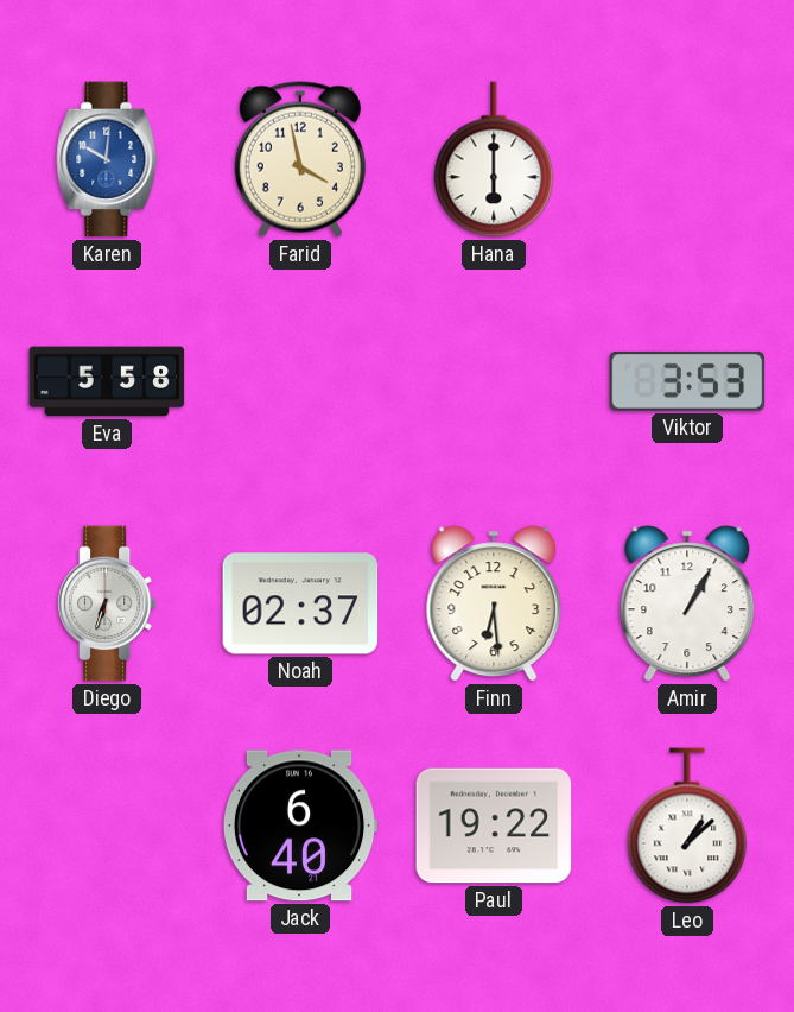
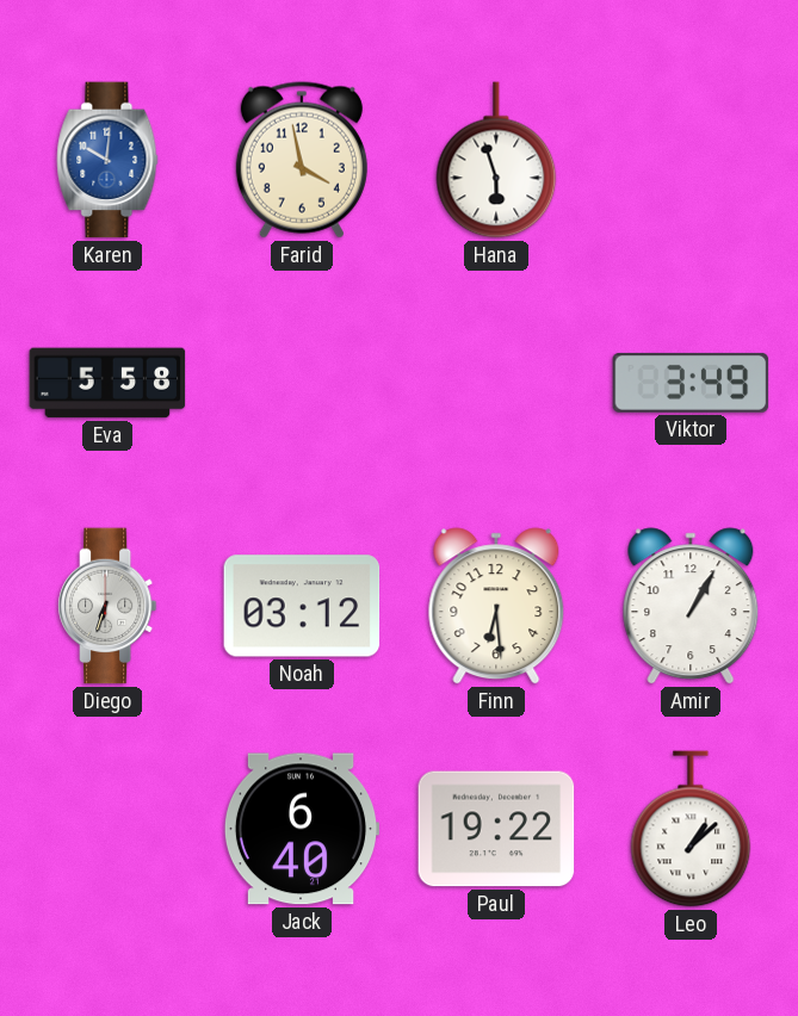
Hana: 6:00 -> 5:57
Viktor: 3:53 -> 3:49
Noah: 02:37 -> 03:12
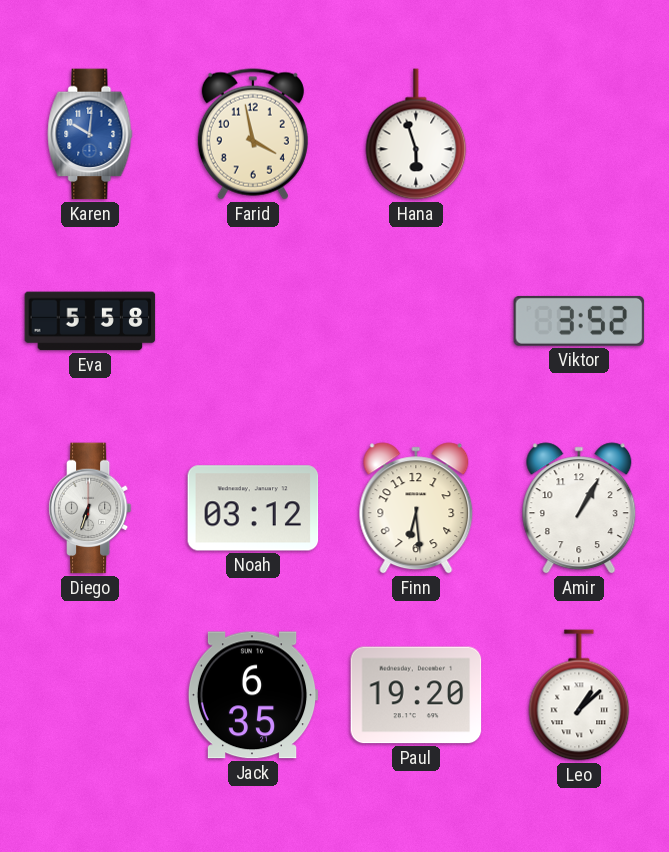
Viktor: 3:49 -> 3:52
Jack: 6:40 -> 6:35
Paul: 19:22 -> 19:20
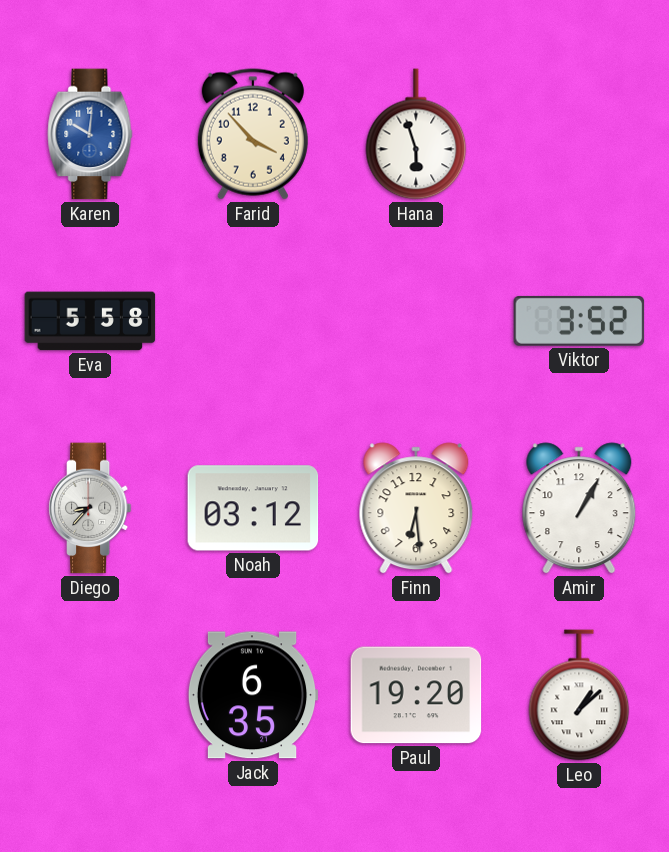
Farid: 3:58 -> 3:53
Diego: 6:33 -> 8:37
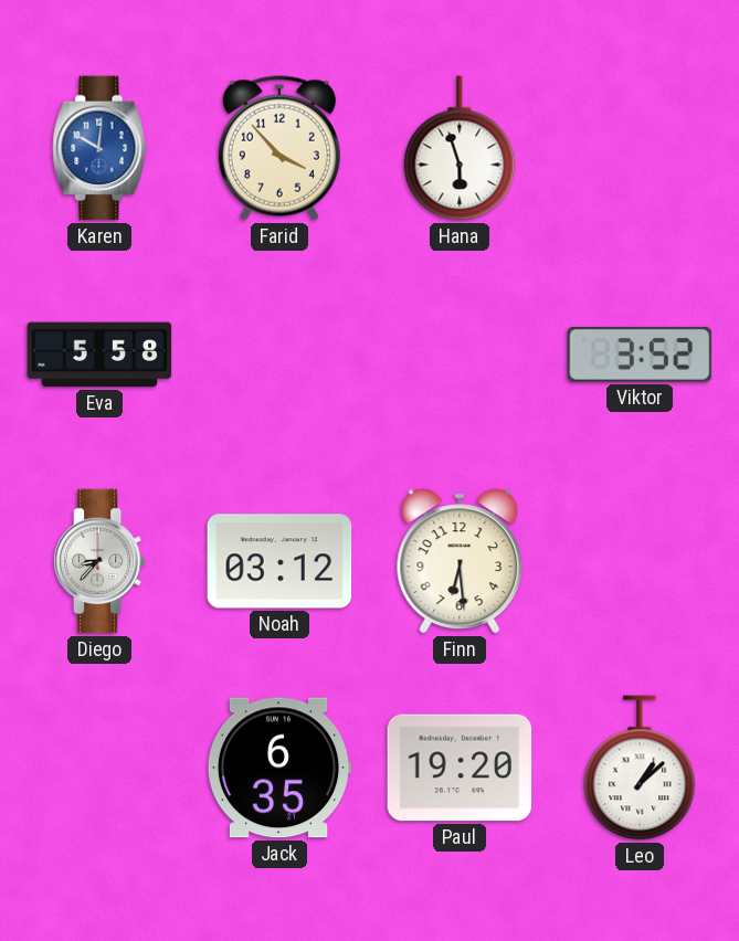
Amir: 1:05 -> none
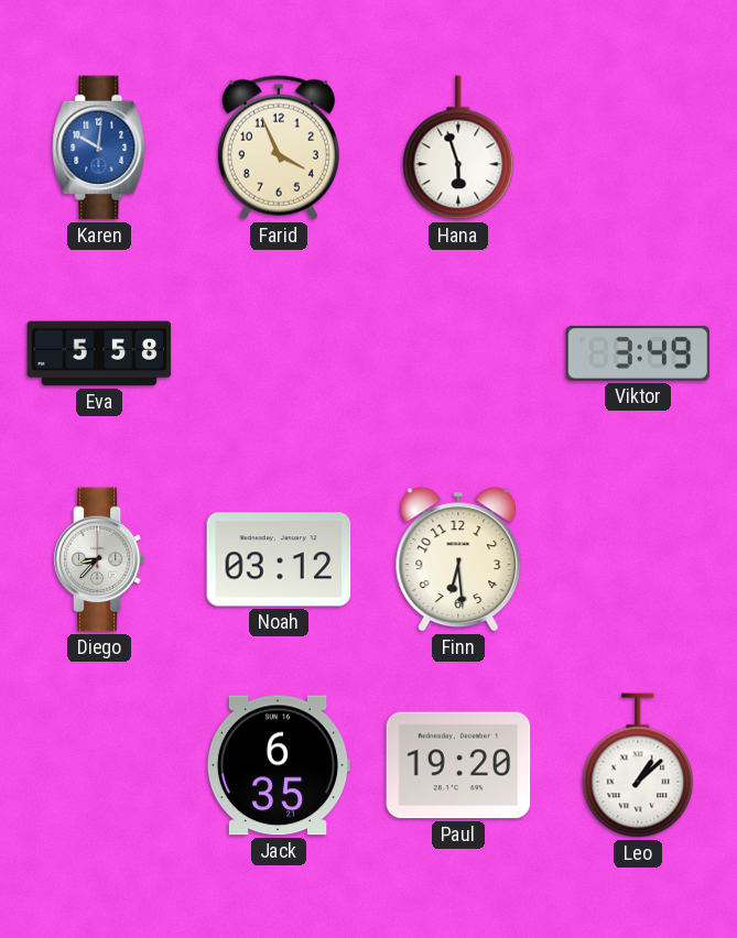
Farid: 3:53 -> 3:56
Viktor: 3:52 -> 3:49
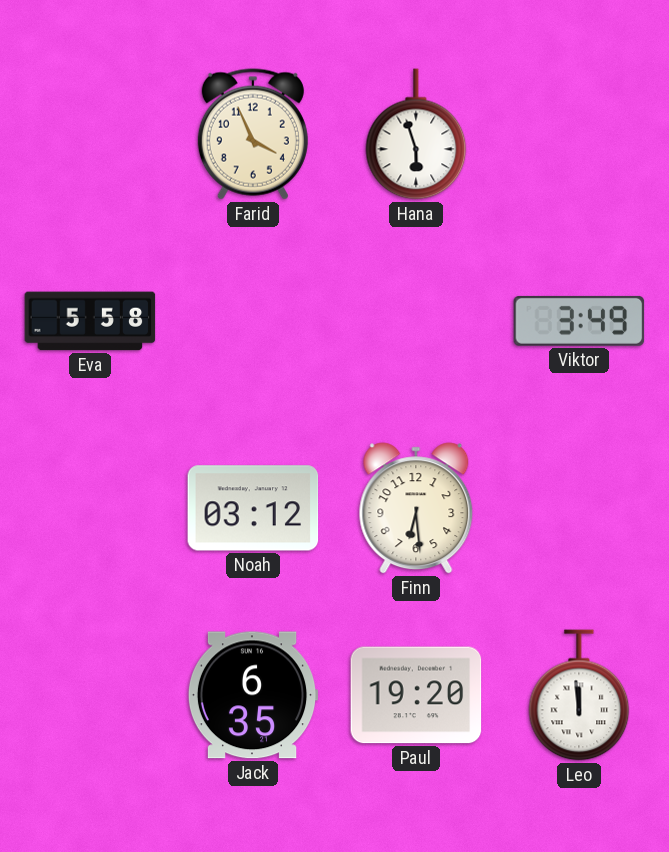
Karen: 10:01 -> none
Diego: 8:37 -> none
Leo: 1:08 -> 11:59
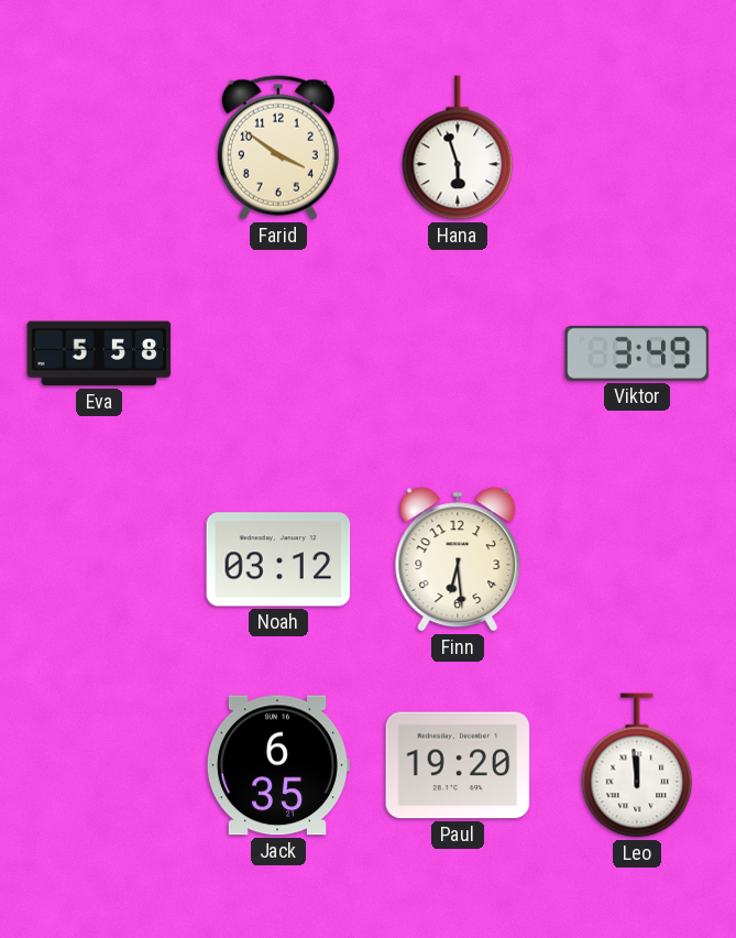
Farid: 3:56 -> 3:51
